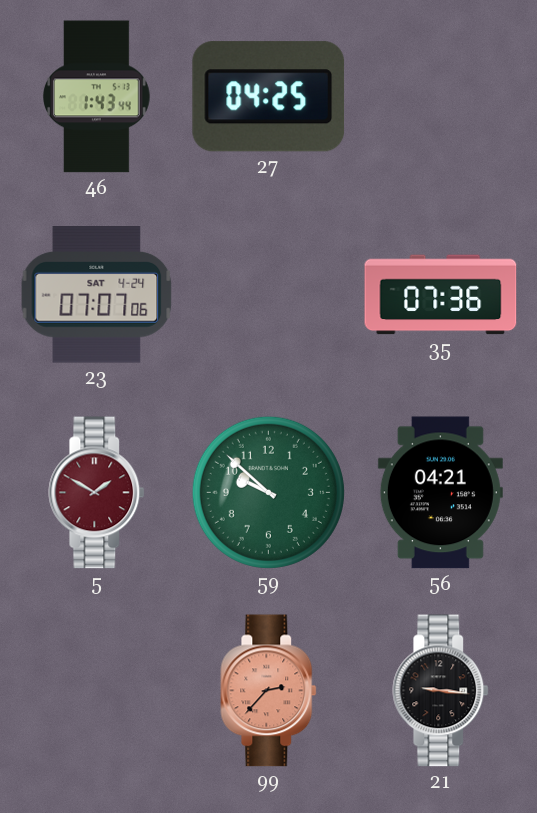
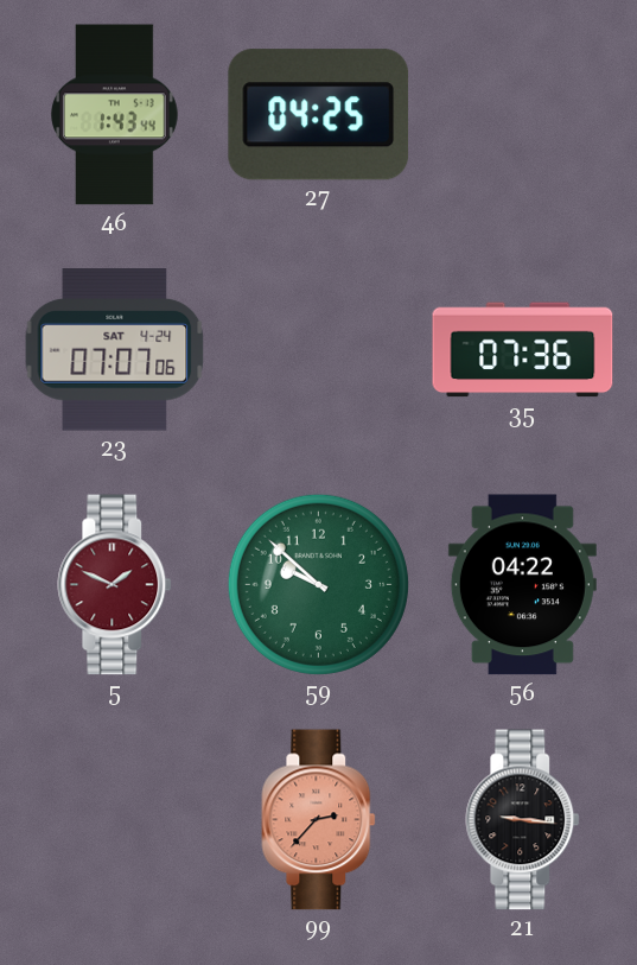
5: 1:50 -> 1:49
56: 04:21 -> 04:22
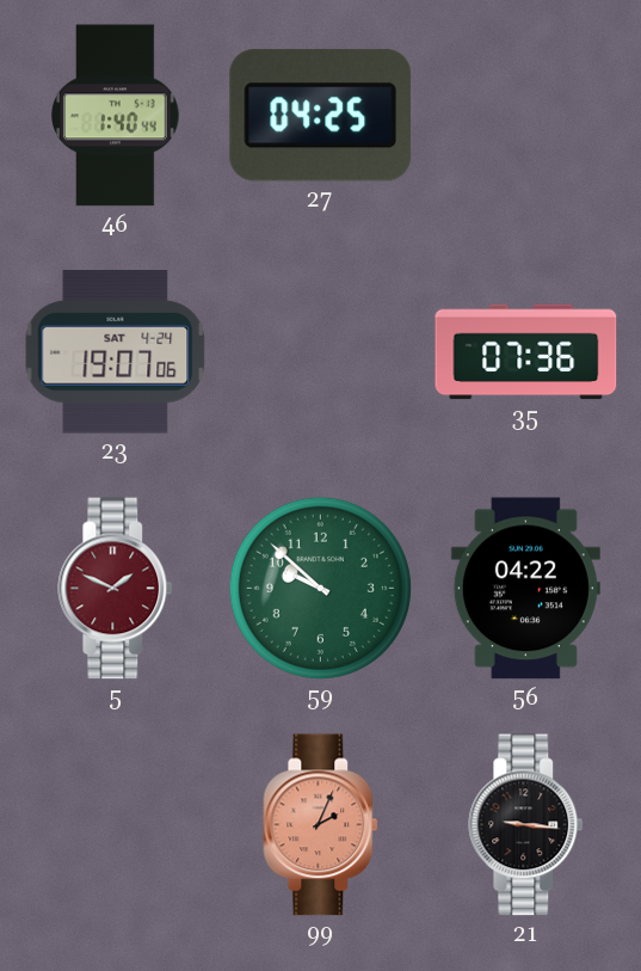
46: 1:43 -> 1:40
23: 07:07 -> 19:07
99: 2:37 -> 2:04
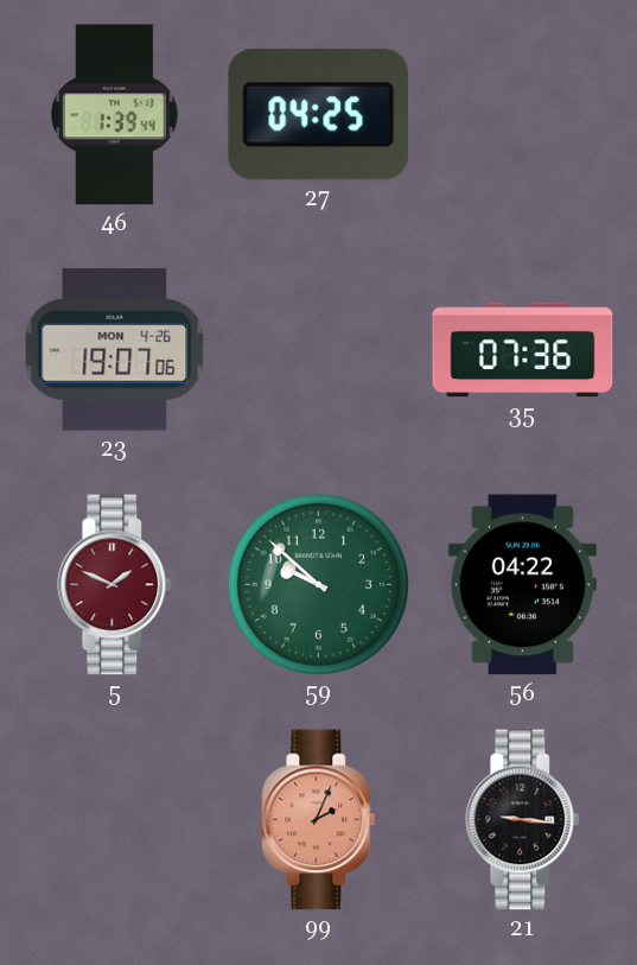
46: 1:40 -> 1:39
23 date: SAT 4-24 -> MON 4-26
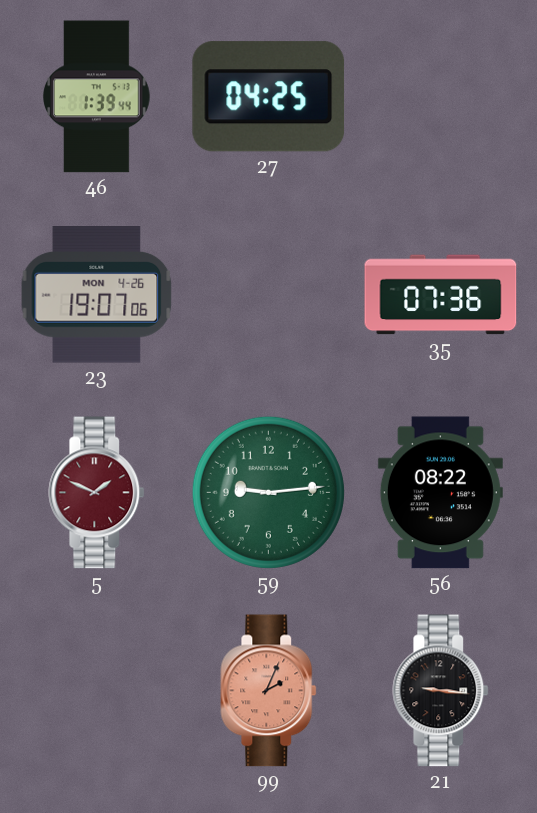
59: 9:52 -> 9:14
56: 04:22 -> 08:22
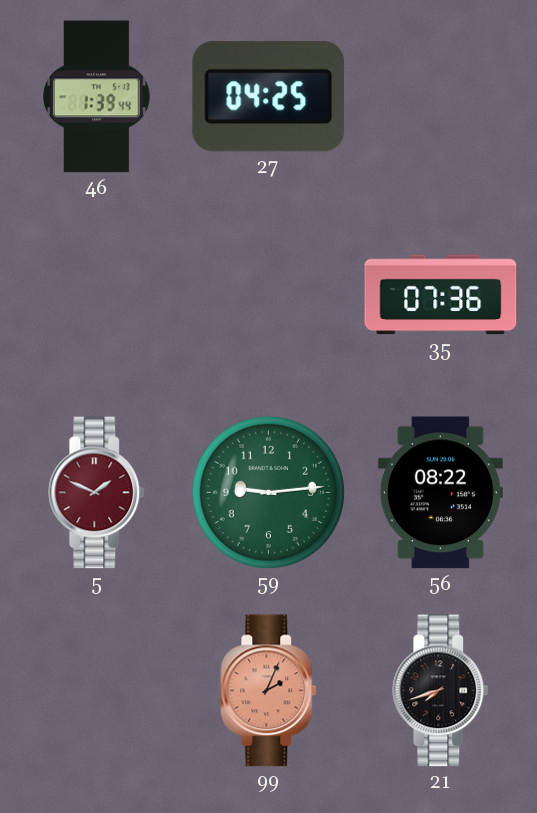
23: 19:07 -> none
21: 9:16 -> 7:42
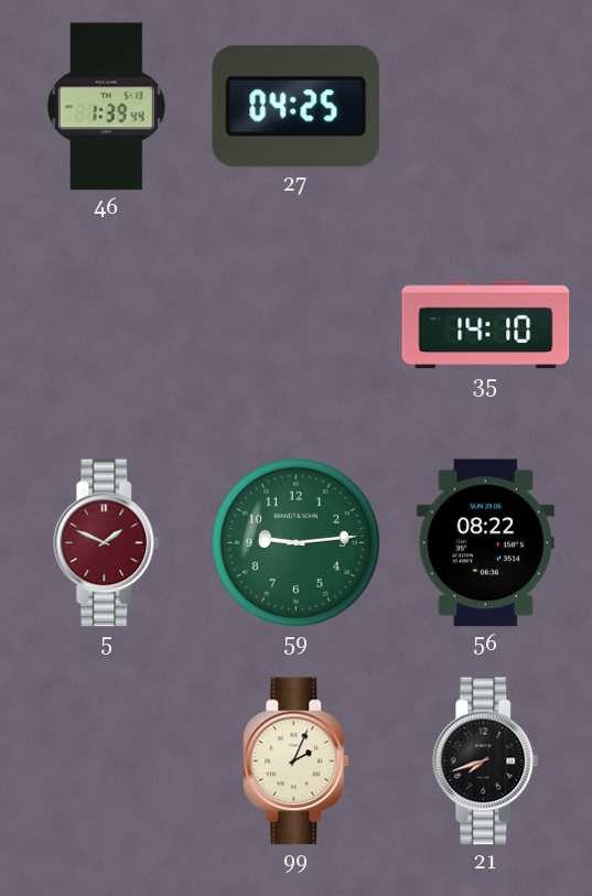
35: 07:36 -> 14:10
99 dial: salmon -> cream
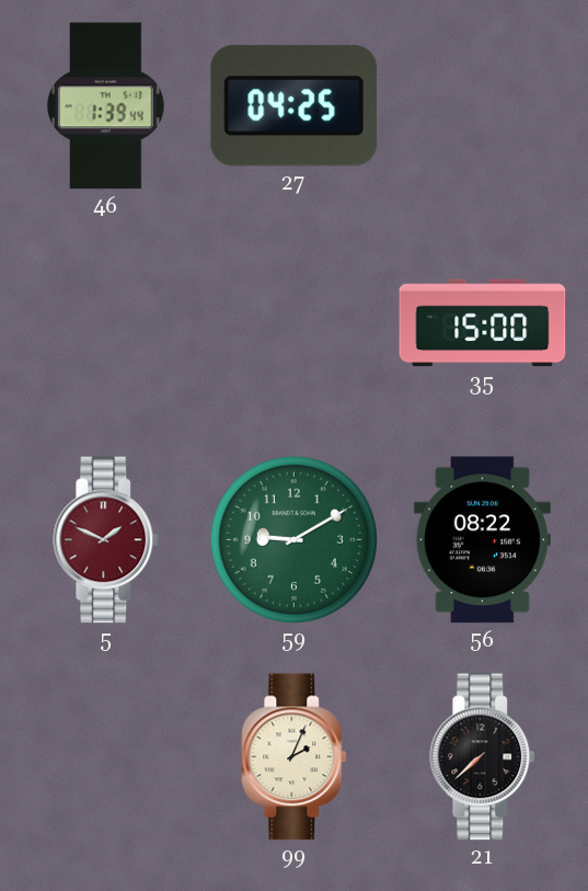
35: 14:10 -> 15:00
59: 9:14 -> 9:10
21: 7:42 -> 7:38
